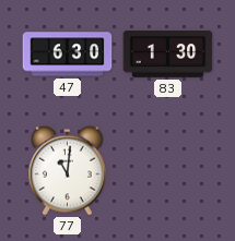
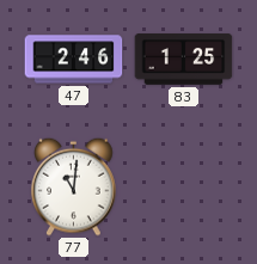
47: 6:30 -> 2:46
83: 1:30 -> 1:25
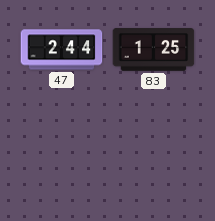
47: 2:46 -> 2:44
77: 11:01 -> none
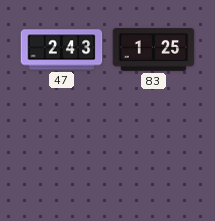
47: 2:44 -> 2:43
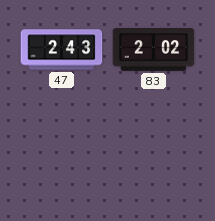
83: 1:25 -> 2:02
